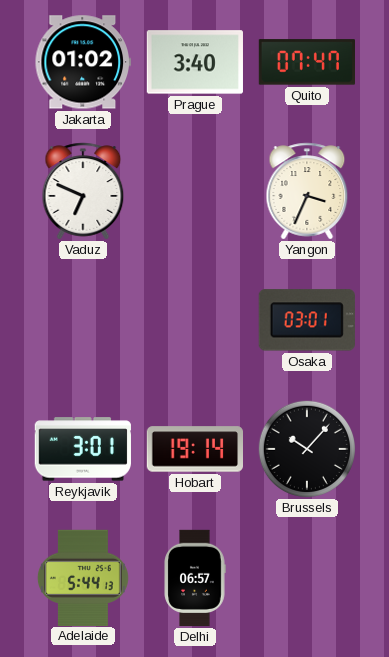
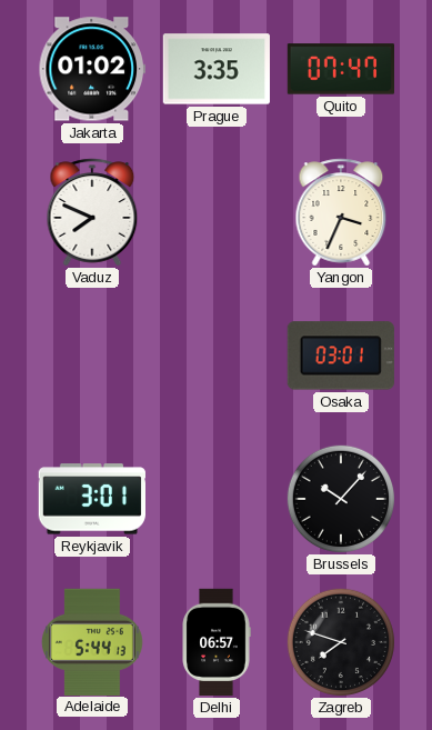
Prague: 3:40 -> 3:35
Vaduz: 6:49 -> 7:49
Hobart: 19:14 -> none
Zagreb: none -> 7:48
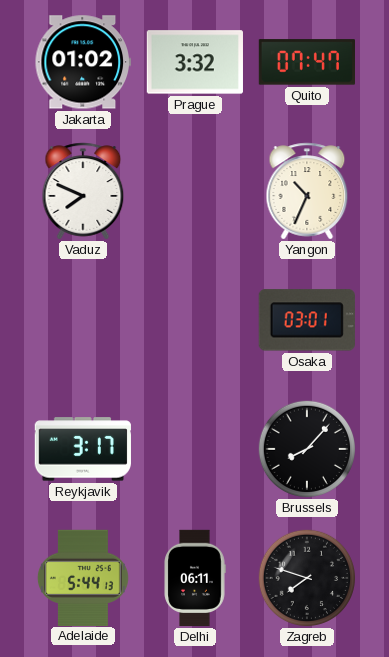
Prague: 3:35 -> 3:32
Yangon: 3:34 -> 10:34
Reykjavik: 3:01 -> 3:17
Brussels: 10:07 -> 8:07
Delhi: 06:57 -> 06:11
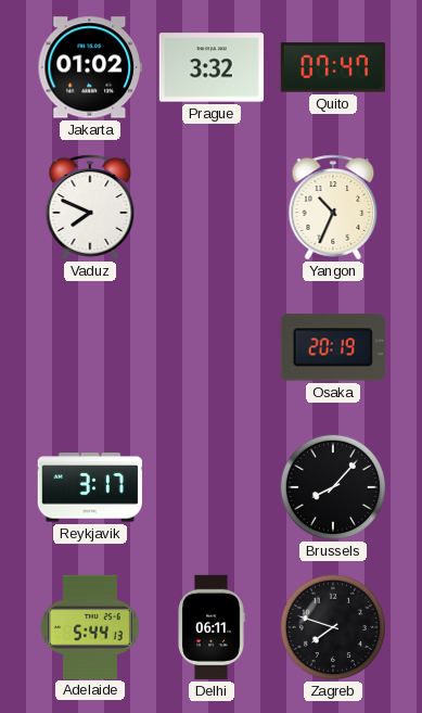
Osaka: 03:01 -> 20:19
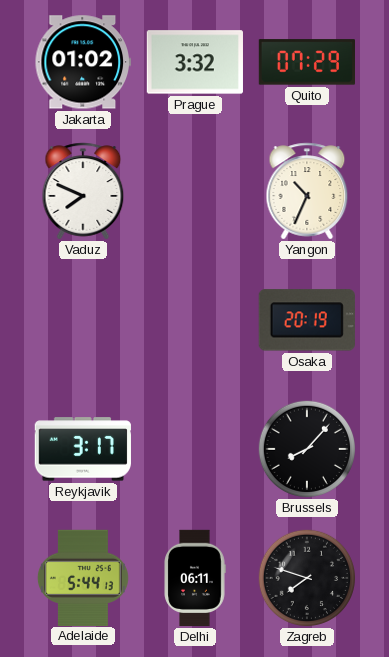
Quito: 07:47 -> 07:29
